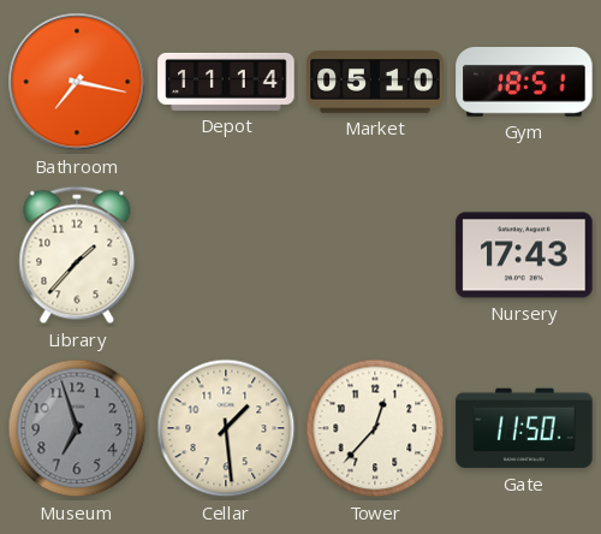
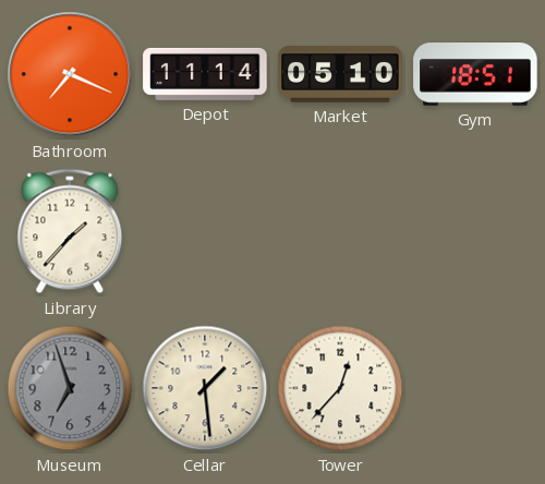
Bathroom: 7:17 -> 7:19
Nursery: 17:43 -> none
Gate: 11:50 -> none
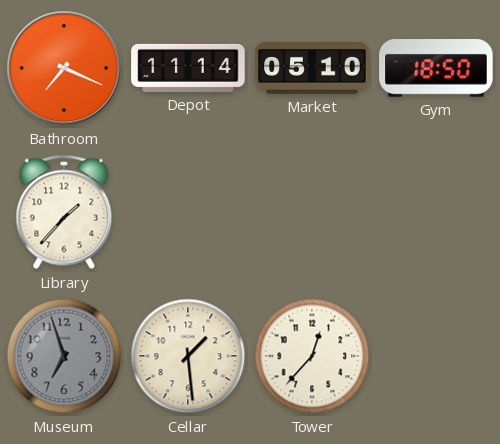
Gym: 18:51 -> 18:50
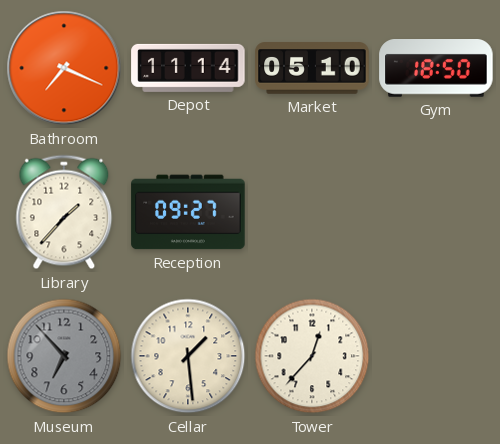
Reception: none -> 09:27
Museum: 6:57 -> 6:53
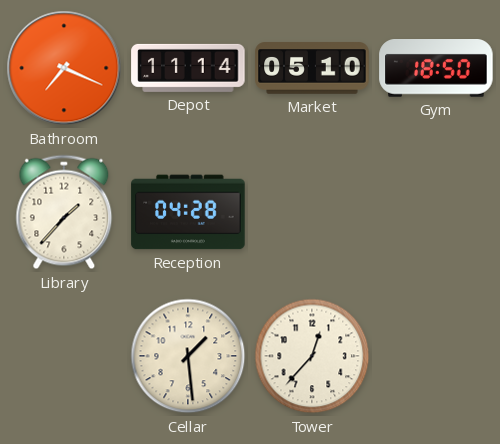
Reception: 09:27 -> 04:28
Museum: 6:53 -> none
